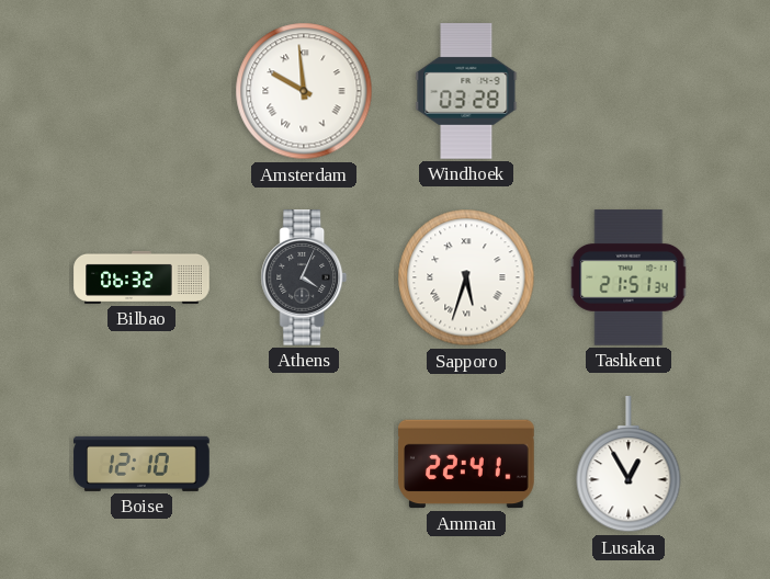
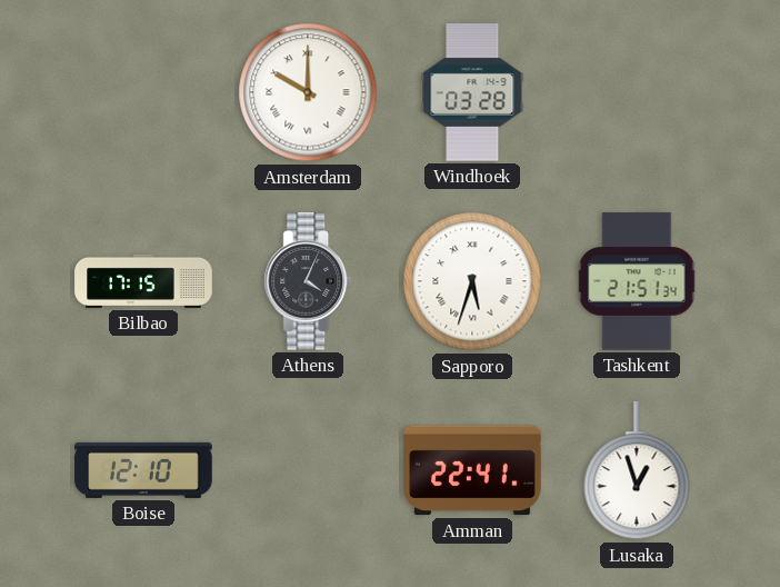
Amsterdam: 9:59 -> 10:00
Bilbao: 06:32 -> 17:15
Lusaka: 12:55 -> 12:57
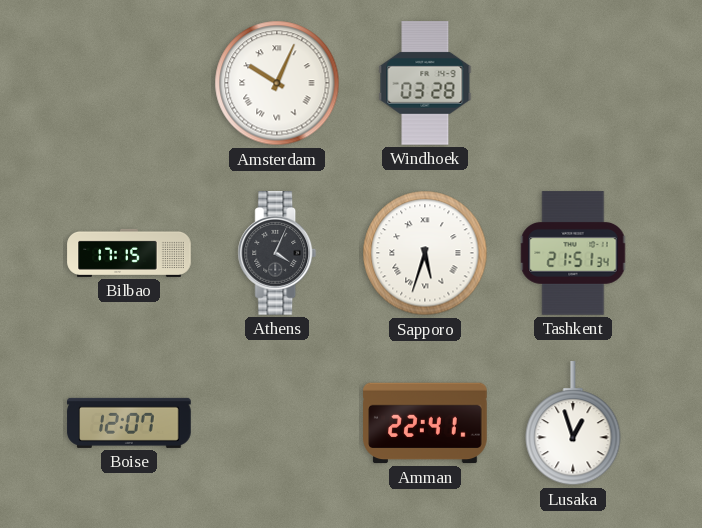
Amsterdam: 10:00 -> 10:04
Boise: 12:10 -> 12:07
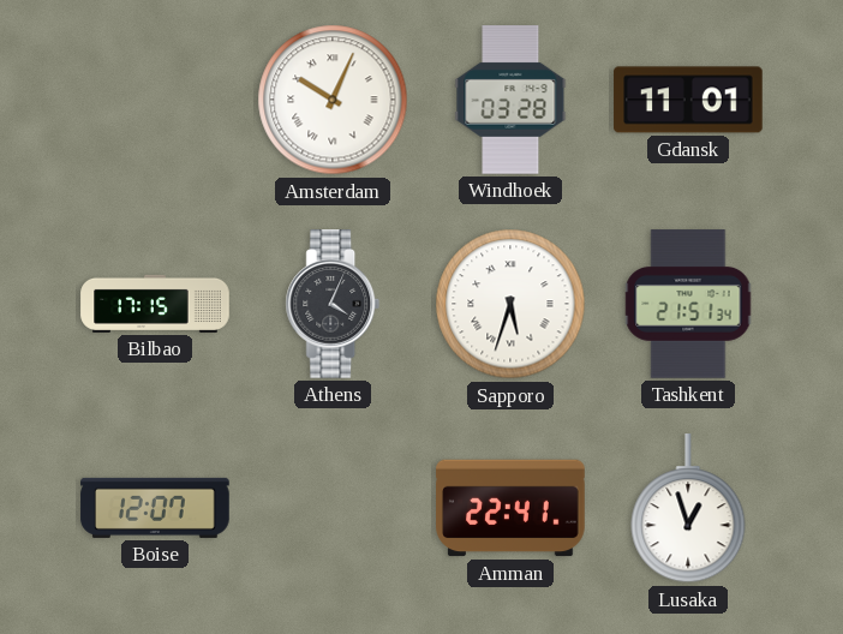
Gdansk: none -> 11:01
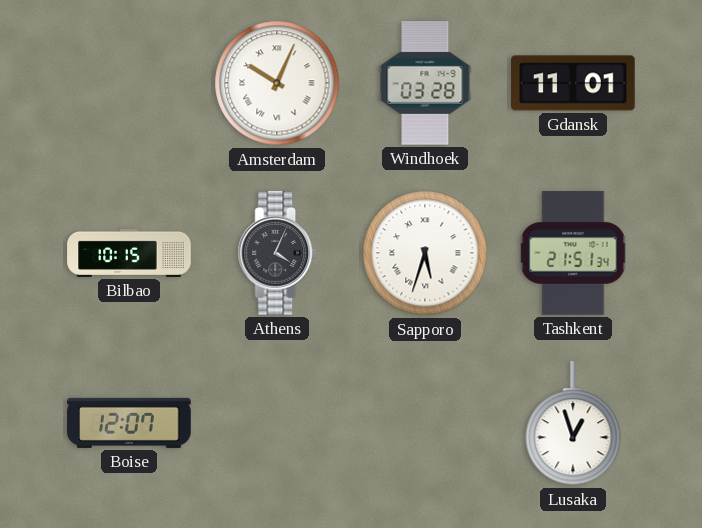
Bilbao: 17:15 -> 10:15
Amman: 22:41 -> none
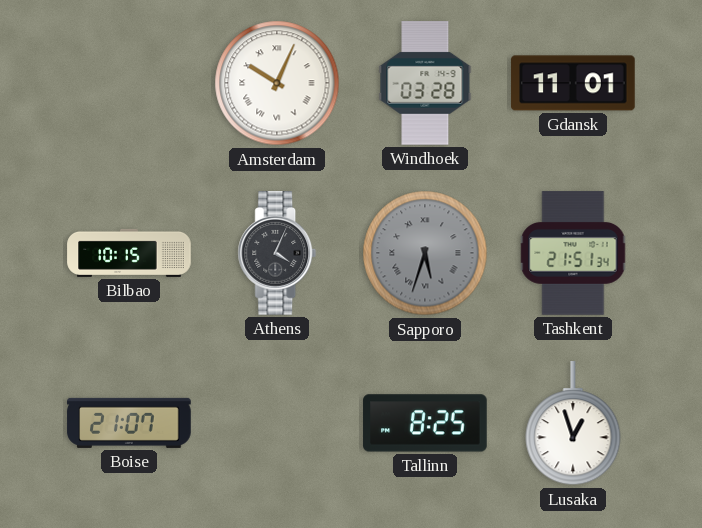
Sapporo dial: white -> grey
Boise: 12:07 -> 21:07
Tallinn: none -> 8:25
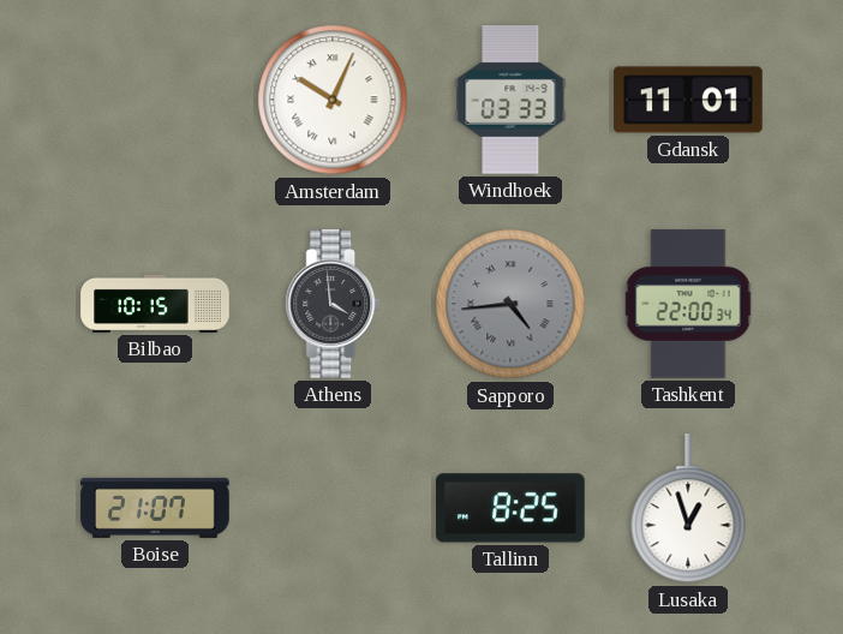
Windhoek: 03:28 -> 03:33
Athens: 4:04 -> 3:59
Sapporo: 5:33 -> 4:44
Tashkent: 21:51 -> 22:00
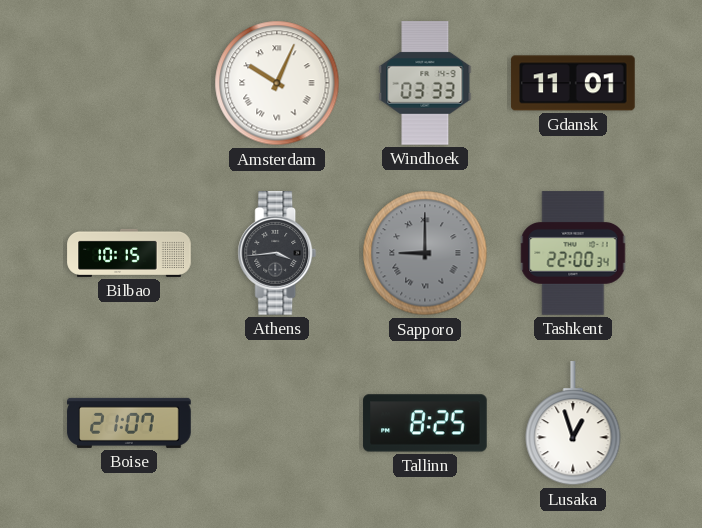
Athens: 3:59 -> 3:44
Sapporo: 4:44 -> 9:00
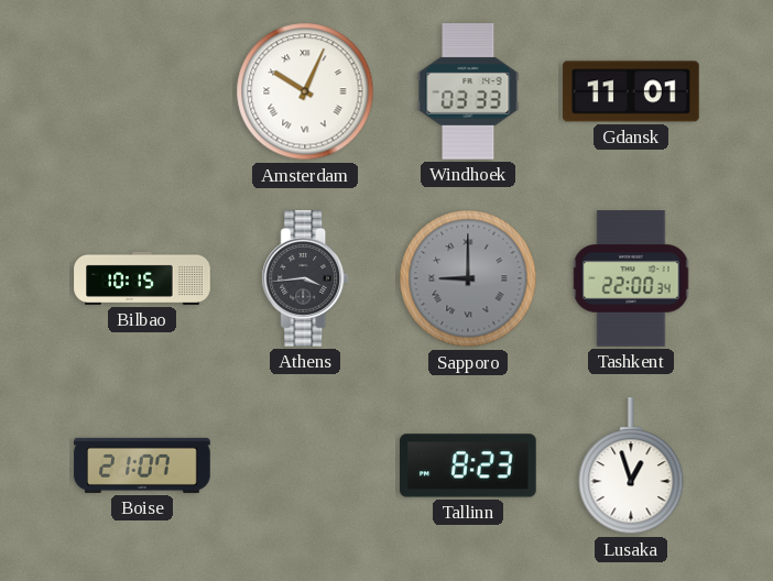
Tallinn: 8:25 -> 8:23
